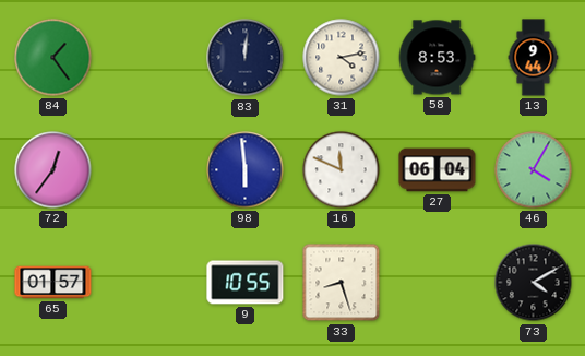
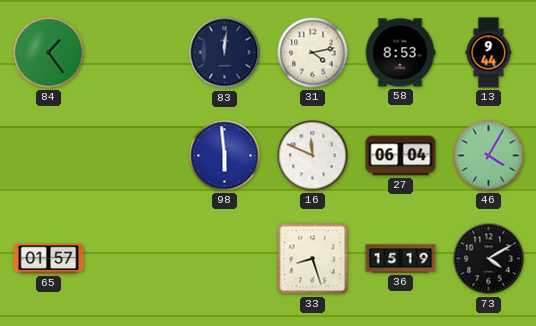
72: 12:36 -> none
9: 10:55 -> none
36: none -> 15:19
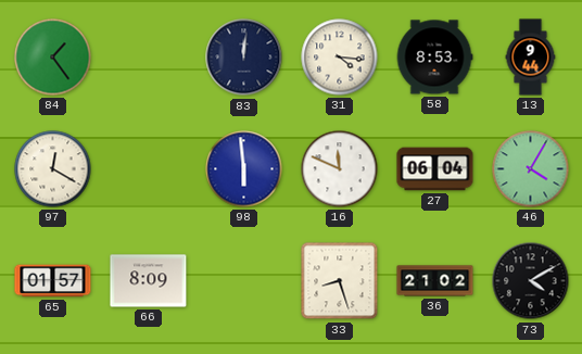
31: 4:13 -> 4:16
97: none -> 12:20
66: none -> 8:09
36: 15:19 -> 21:02
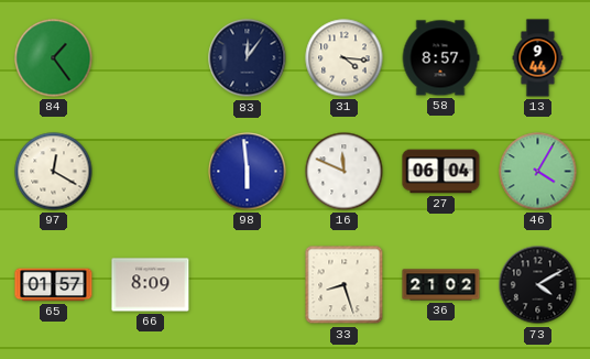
83: 12:01 -> 12:06
58: 8:53 -> 8:57
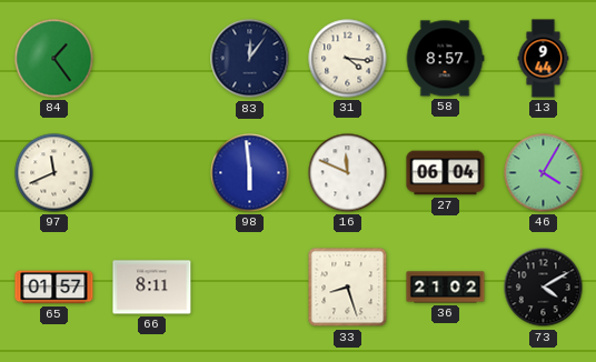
97: 12:20 -> 11:41
66: 8:09 -> 8:11
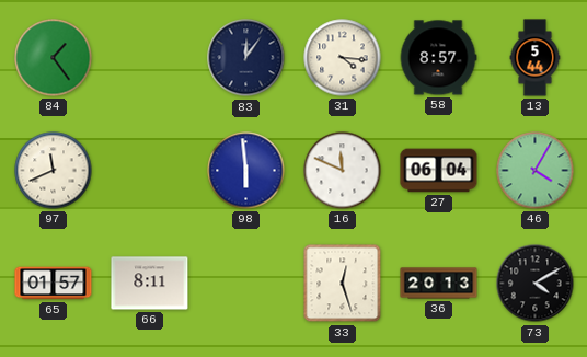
13: 9:44 -> 5:44
33: 8:27 -> 12:27
36: 21:02 -> 20:13
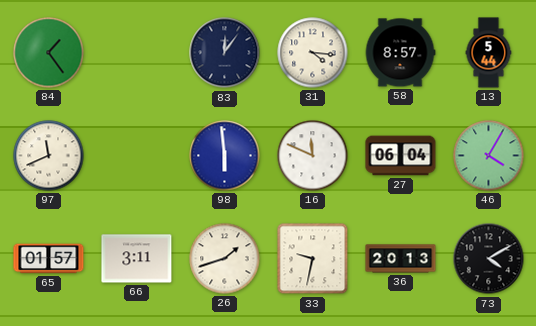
66: 8:11 -> 3:11
26: none -> 1:42
33: 12:27 -> 9:32
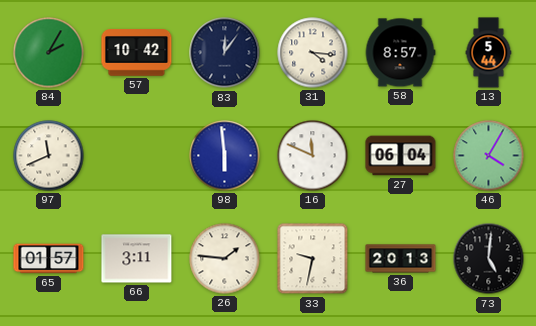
84: 1:24 -> 2:05
57: none -> 10:42
26: 1:42 -> 1:46
73: 4:10 -> 5:01
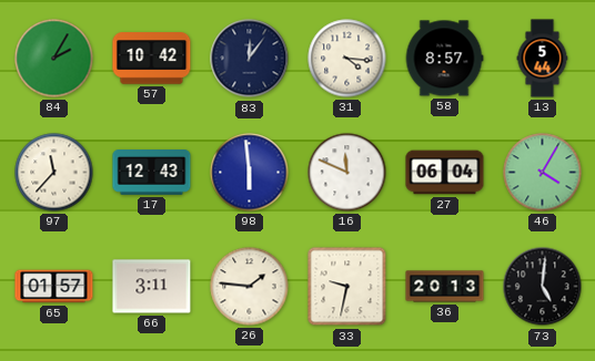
97: 11:41 -> 11:37
17: none -> 12:43
